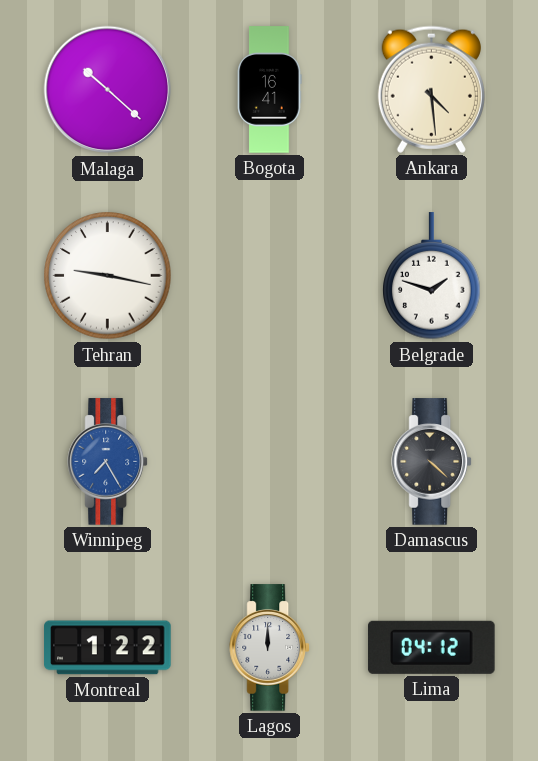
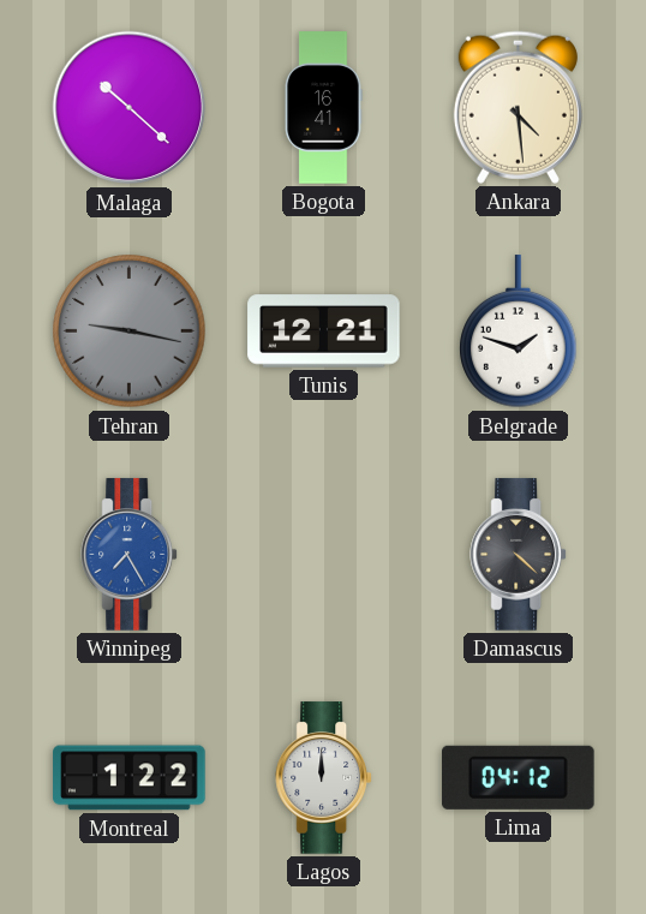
Tehran dial: white -> grey
Tunis: none -> 12:21
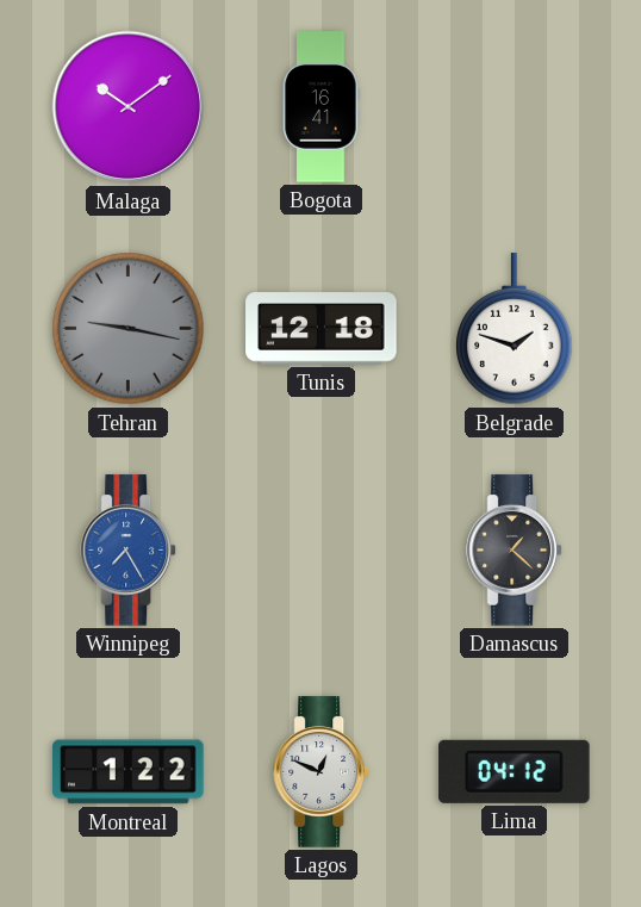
Malaga: 10:22 -> 10:09
Ankara: 4:29 -> none
Tunis: 12:21 -> 12:18
Damascus: 4:22 -> 1:22
Lagos: 12:00 -> 12:49
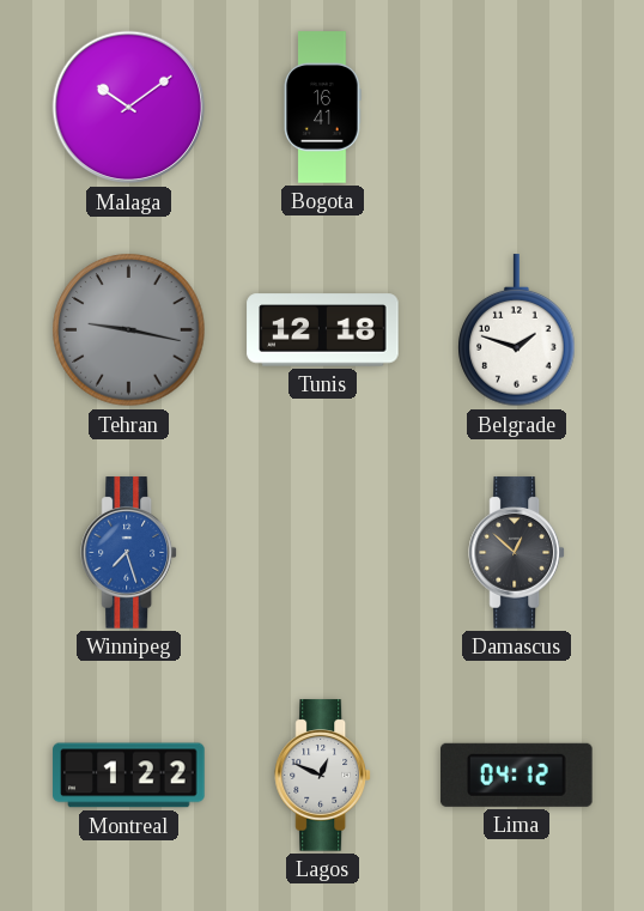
Winnipeg: 7:25 -> 7:27
Damascus: 1:22 -> 12:52
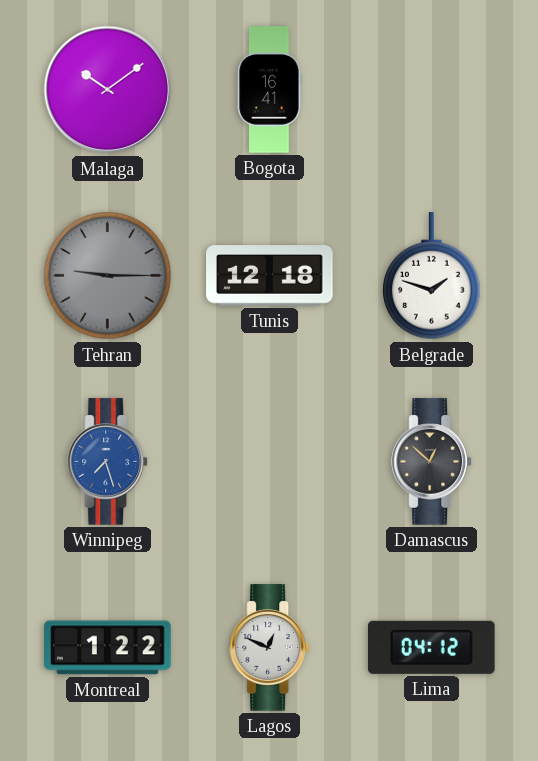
Tehran: 9:17 -> 9:15
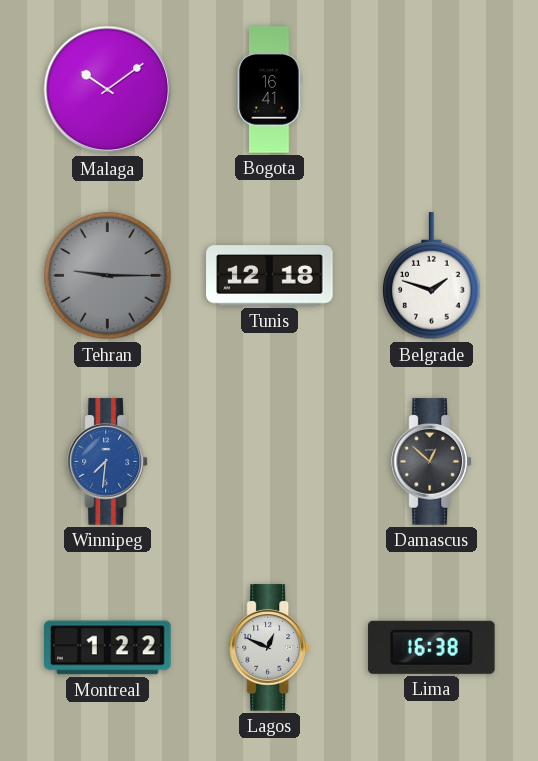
Winnipeg: 7:27 -> 7:31
Lima: 04:12 -> 16:38
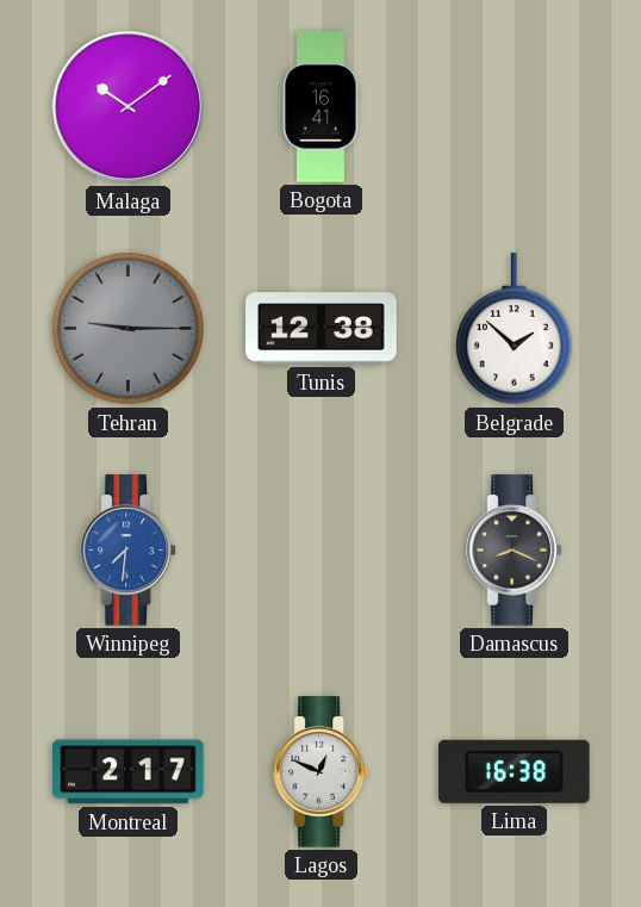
Tunis: 12:18 -> 12:38
Belgrade: 1:48 -> 1:52
Damascus: 12:52 -> 8:19
Montreal: 1:22 -> 2:17
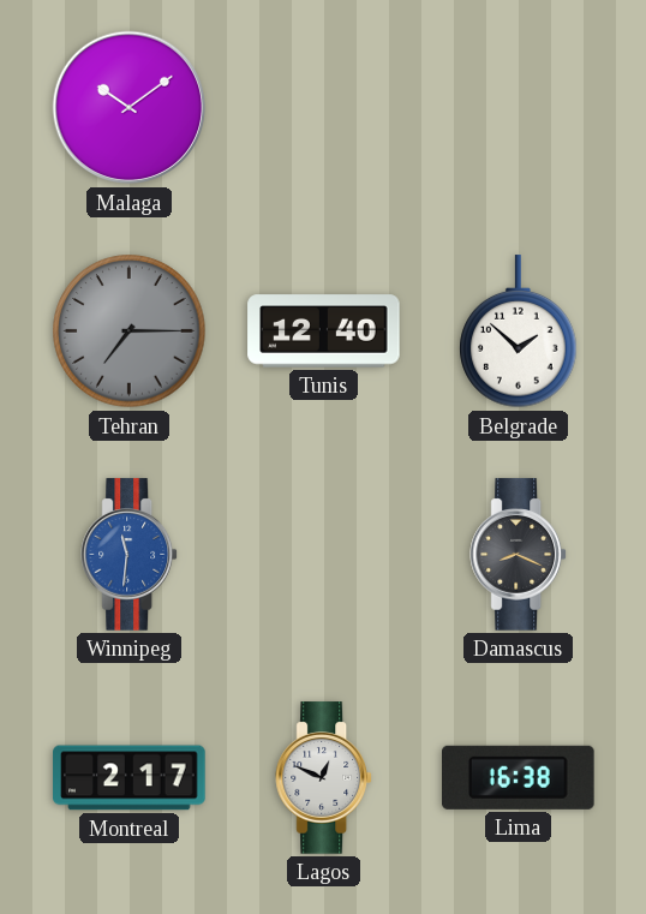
Bogota: 16:41 -> none
Tehran: 9:15 -> 7:15
Tunis: 12:38 -> 12:40
Winnipeg: 7:31 -> 11:31
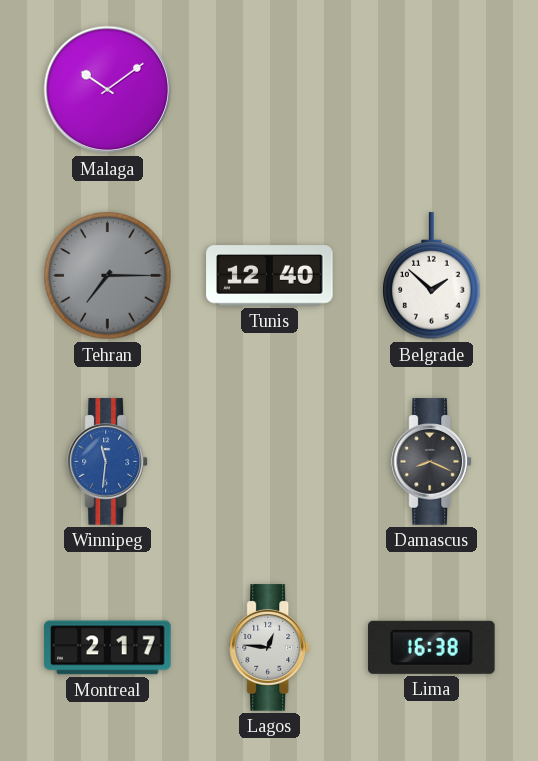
Lagos: 12:49 -> 12:46
